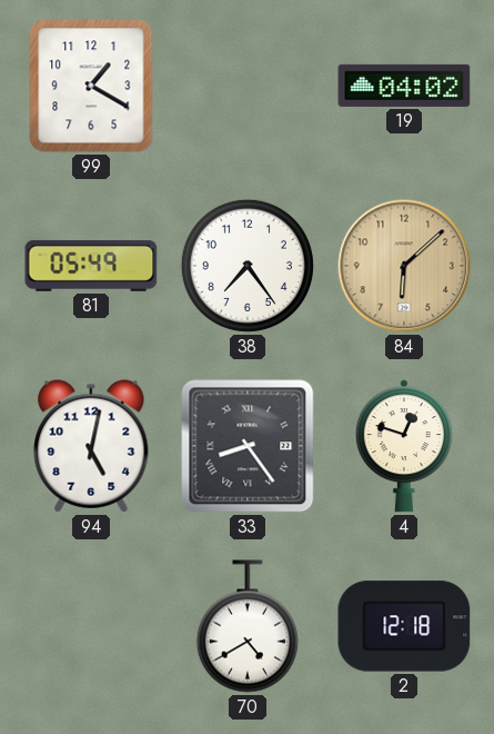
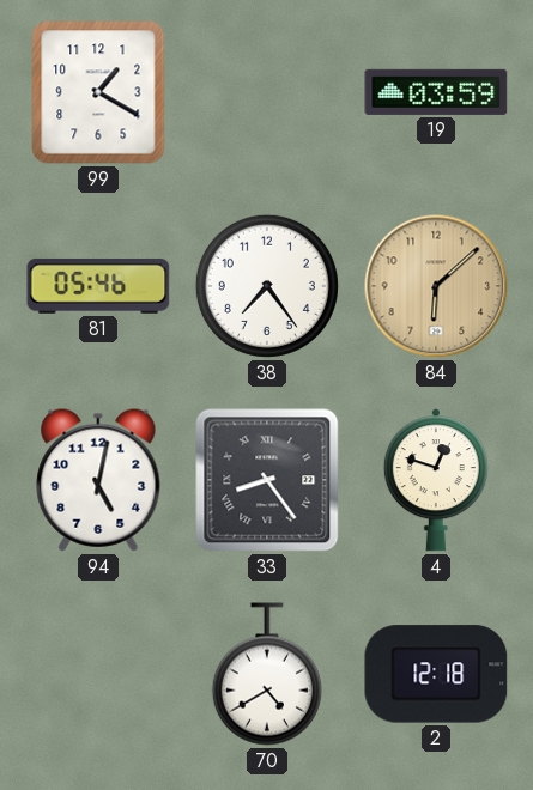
19: 04:02 -> 03:59
81: 05:49 -> 05:46
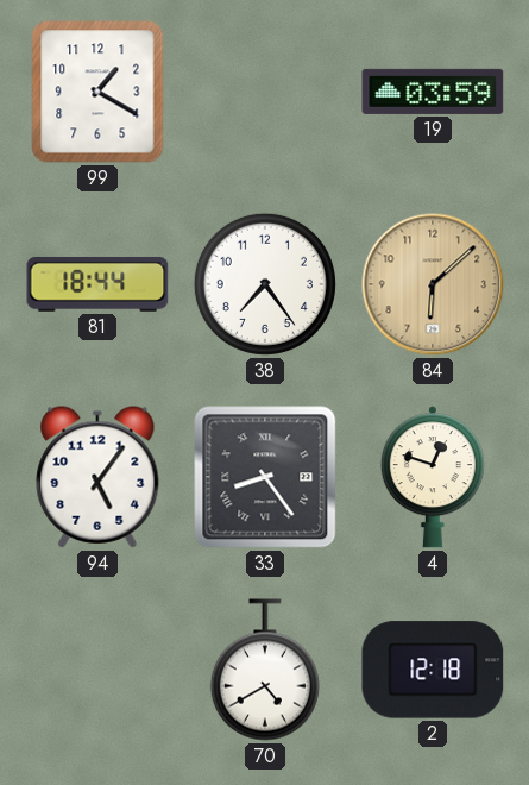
81: 05:46 -> 18:44
94: 5:02 -> 5:06
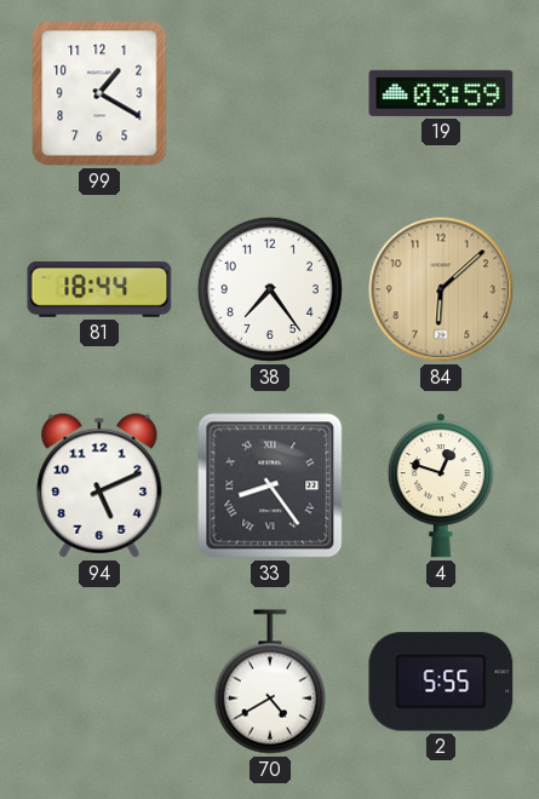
94: 5:06 -> 5:11
2: 12:18 -> 5:55
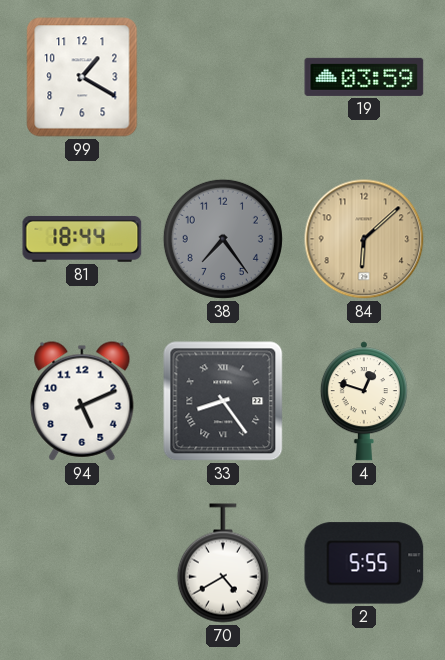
38 dial: white -> grey
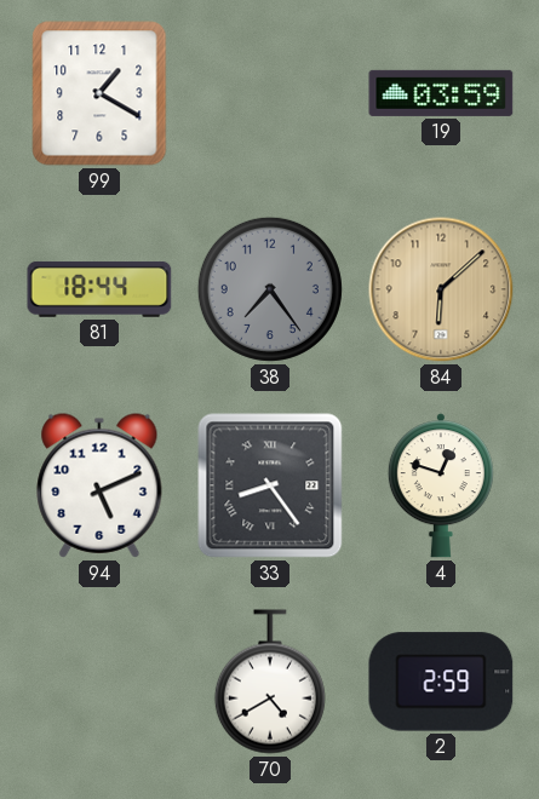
2: 5:55 -> 2:59
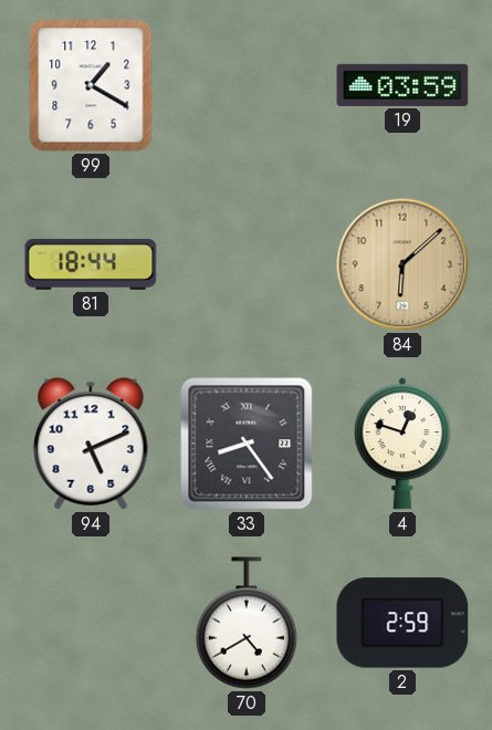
38: 7:24 -> none
